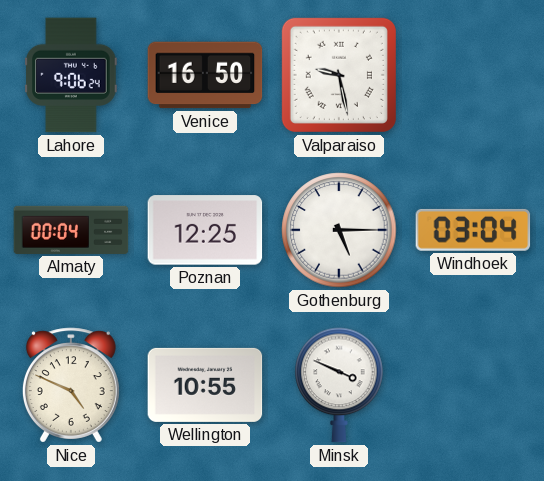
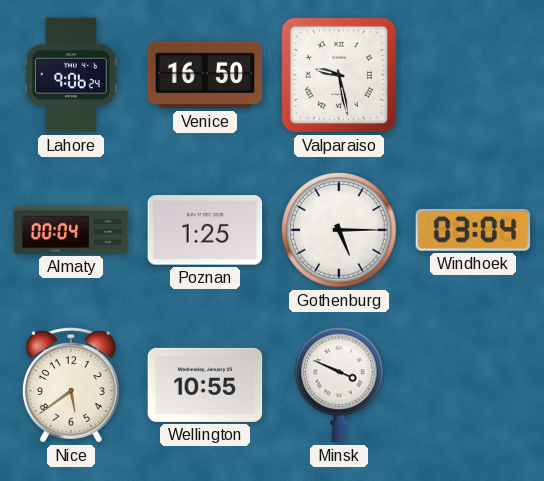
Poznan: 12:25 -> 1:25
Nice: 4:49 -> 5:39
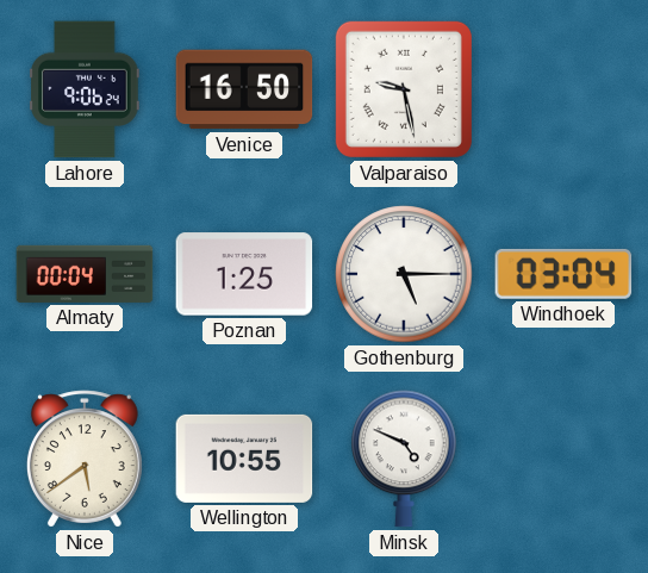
Minsk: 3:49 -> 4:49
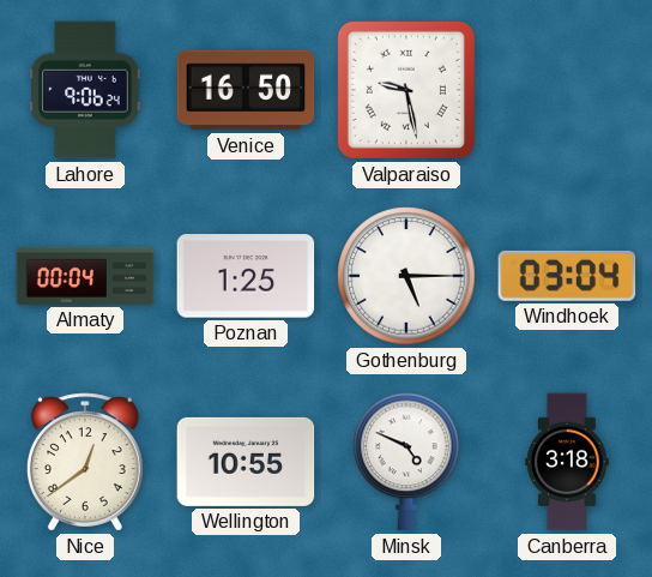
Nice: 5:39 -> 12:39
Canberra: none -> 3:18
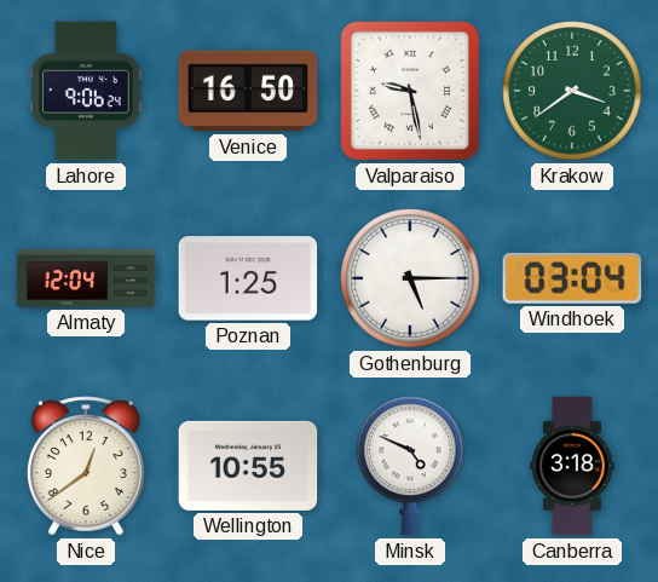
Krakow: none -> 3:39
Almaty: 00:04 -> 12:04
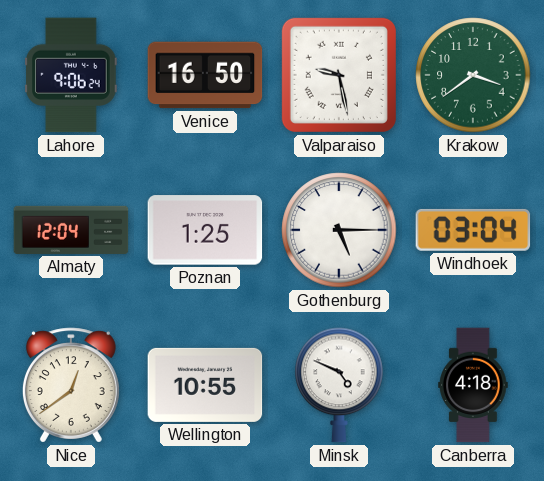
Canberra: 3:18 -> 4:18
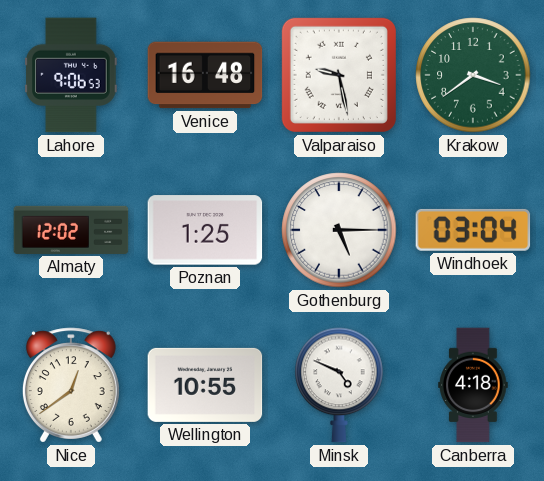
Lahore: 9:06:24 -> 9:06:53
Venice: 16:50 -> 16:48
Almaty: 12:04 -> 12:02
